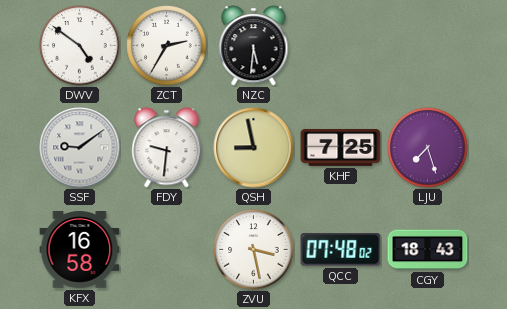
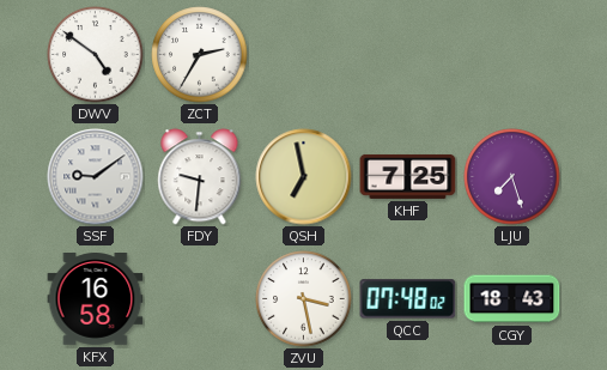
NZC: 5:31 -> none
QSH: 8:58 -> 6:58
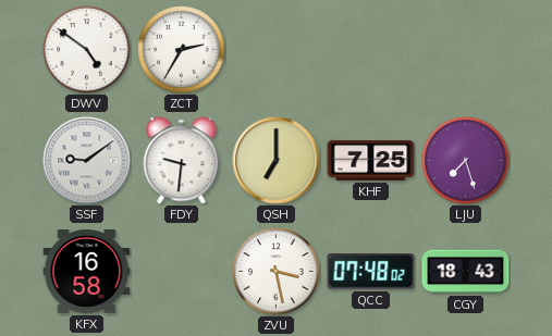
QSH: 6:58 -> 7:00
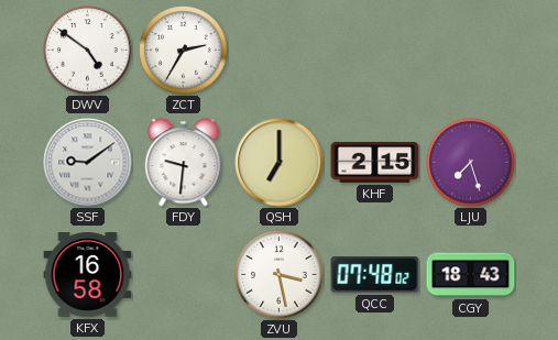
KHF: 7:25 -> 2:15
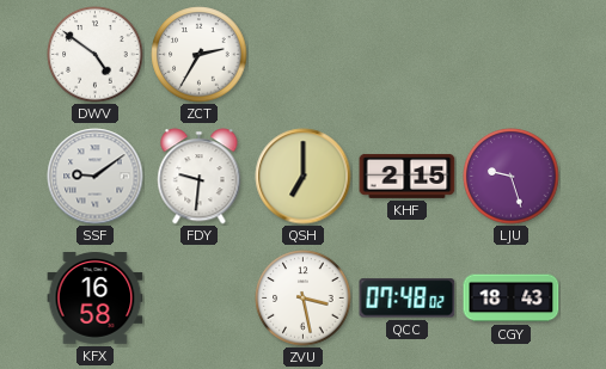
LJU: 7:27 -> 9:27
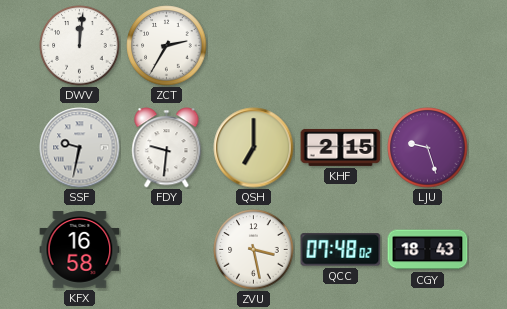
DWV: 4:51 -> 12:01
SSF: 9:09 -> 9:32
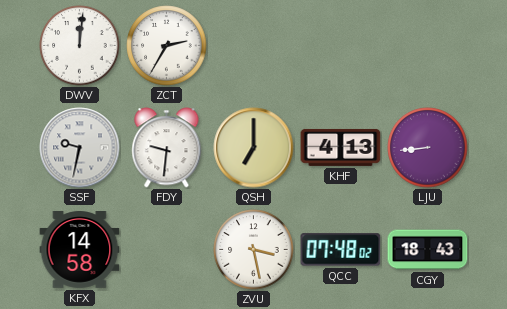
KHF: 2:15 -> 4:13
LJU: 9:27 -> 8:44
KFX: 16:58 -> 14:58
